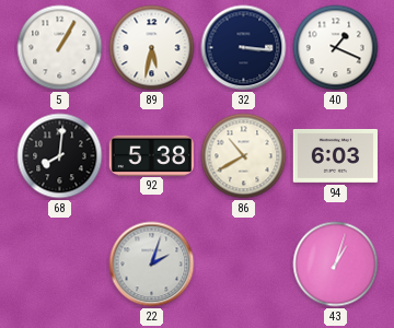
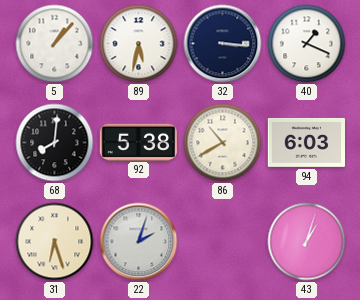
5: 1:05 -> 1:07
31: none -> 6:27
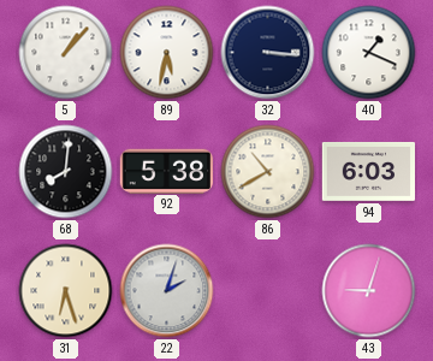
43: 1:03 -> 9:03
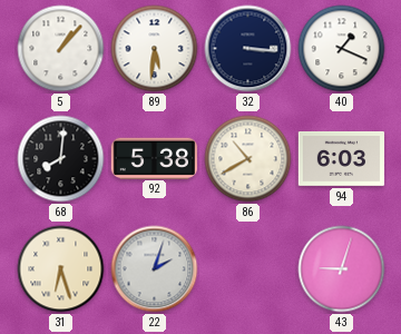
89: 5:32 -> 5:31
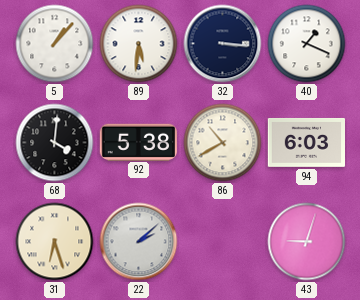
68: 8:01 -> 4:01
22: 2:03 -> 2:08
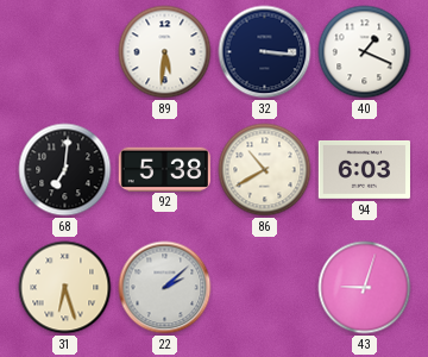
5: 1:07 -> none
68: 4:01 -> 7:01
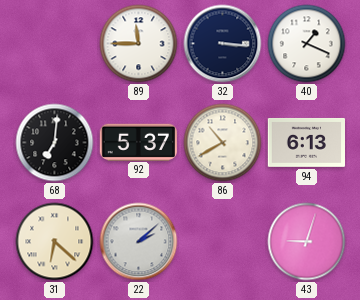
89: 5:31 -> 11:45
92: 5:38 -> 5:37
94: 6:03 -> 6:13
31: 6:27 -> 6:22
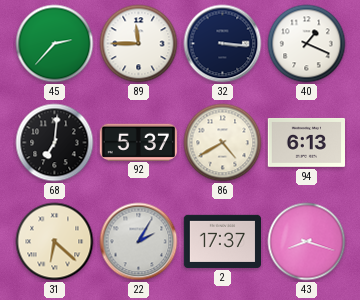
45: none -> 2:37
86: 10:40 -> 4:40
22: 2:08 -> 2:05
2: none -> 17:37
43: 9:03 -> 8:18
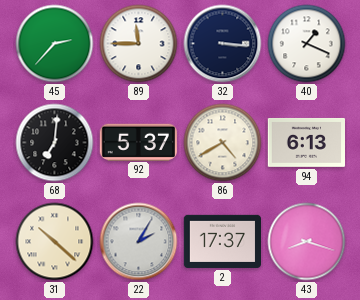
31: 6:22 -> 10:22
